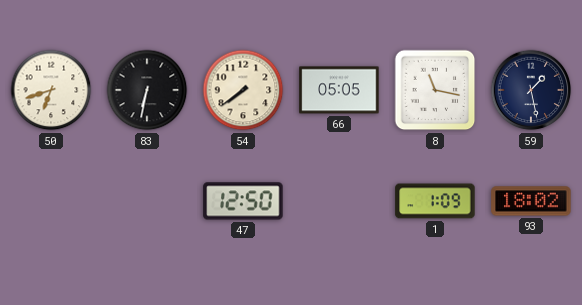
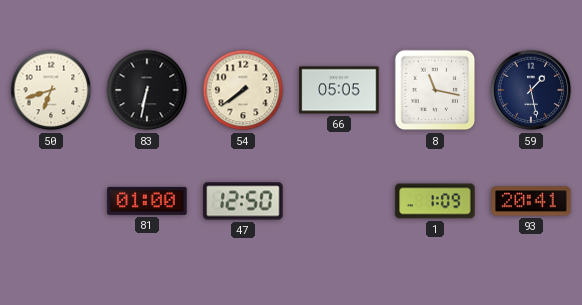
81: none -> 01:00
93: 18:02 -> 20:41
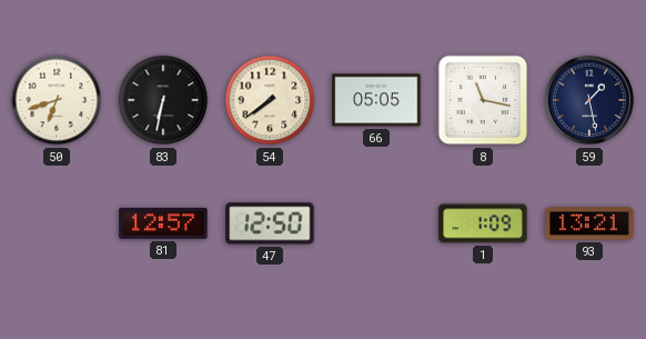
81: 01:00 -> 12:57
93: 20:41 -> 13:21
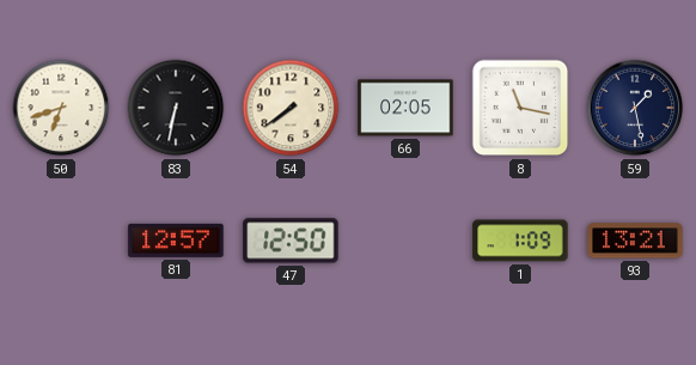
66: 05:05 -> 02:05
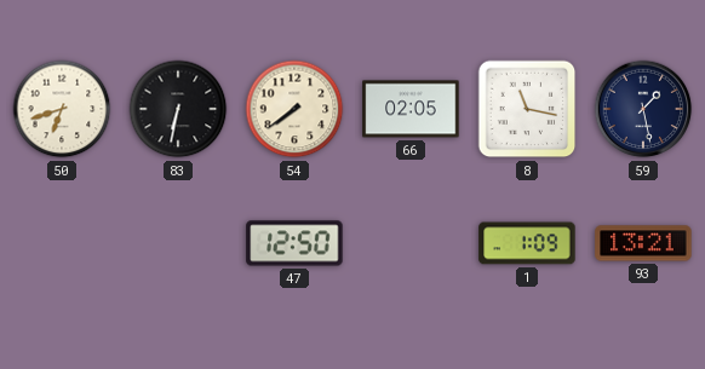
81: 12:57 -> none
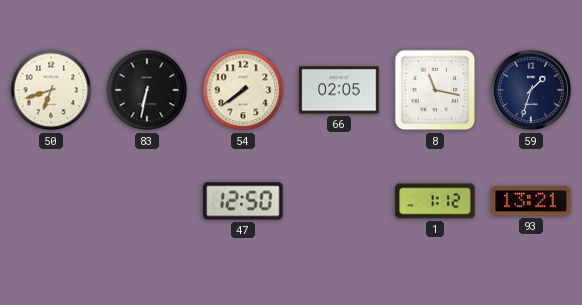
59: 1:28 -> 1:33
1: 1:09 -> 1:12
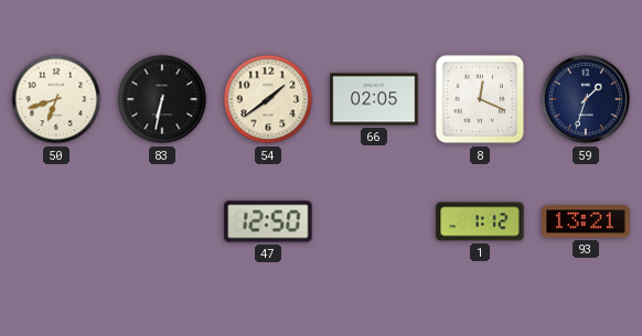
54: 7:39 -> 1:39
8: 11:17 -> 12:19
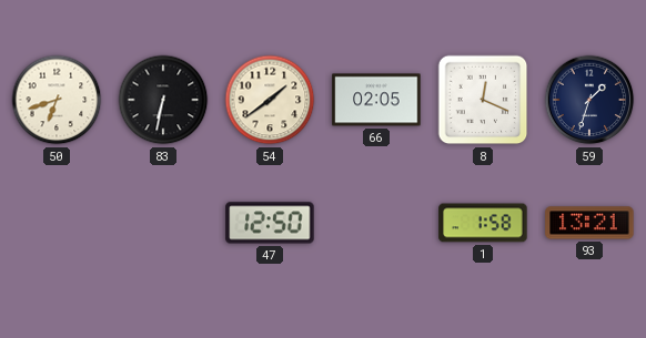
1: 1:12 -> 1:58
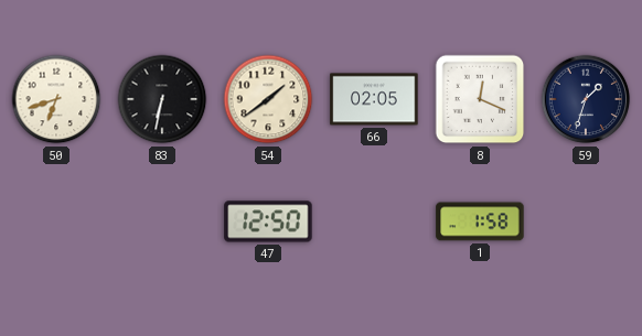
93: 13:21 -> none
